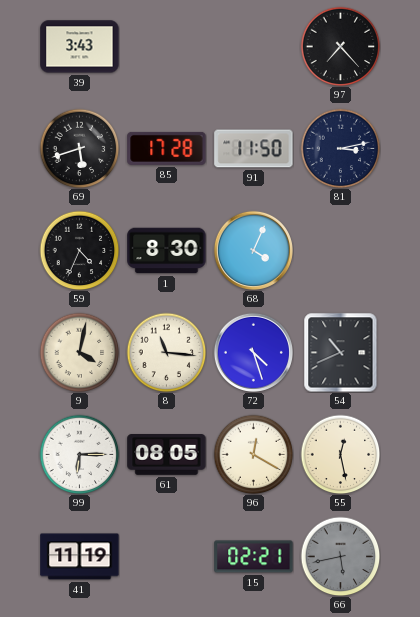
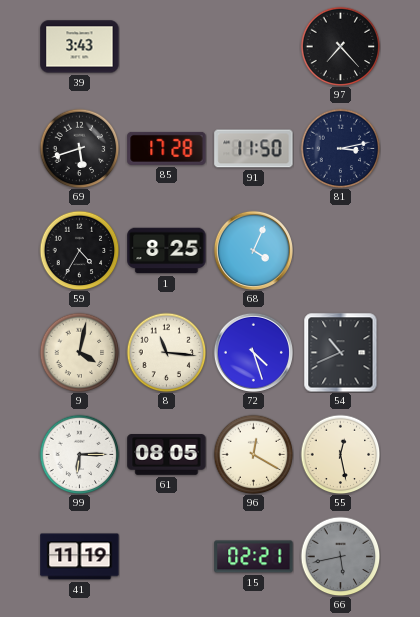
59: 4:34 -> 4:35
1: 8:30 -> 8:25
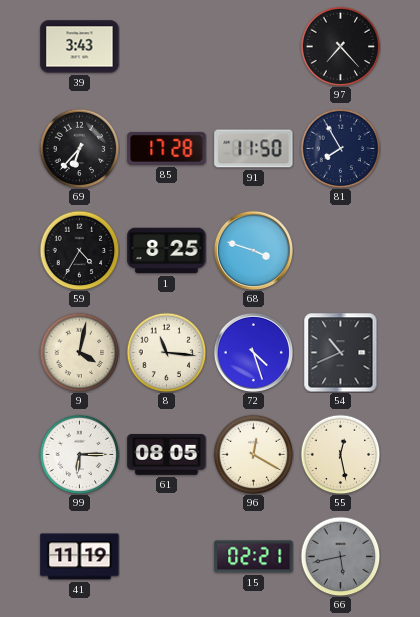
69: 5:42 -> 6:37
81: 3:13 -> 7:55
68: 4:04 -> 3:48
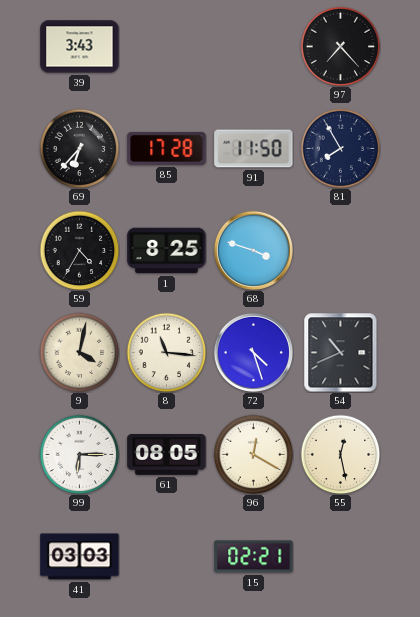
41: 11:19 -> 03:03
66: 5:43 -> none
